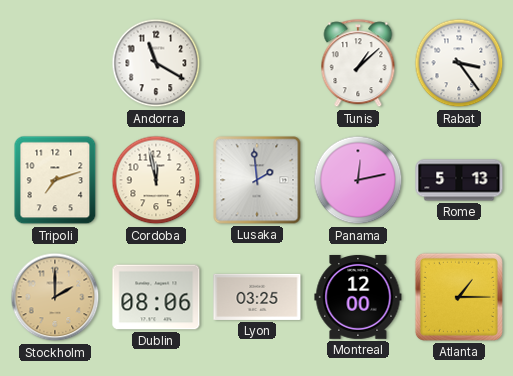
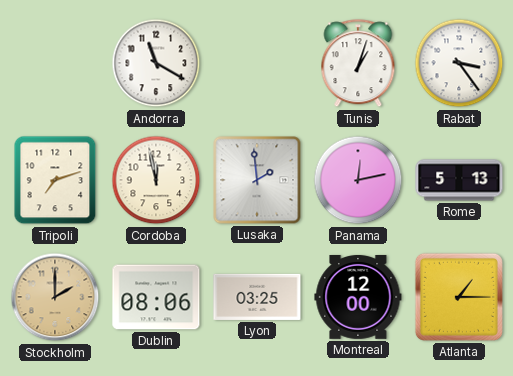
Tunis: 1:08 -> 1:03
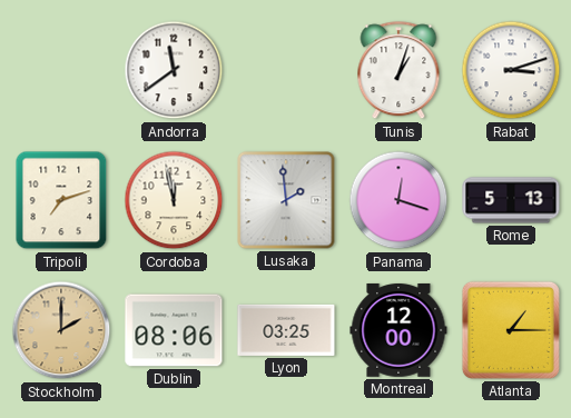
Andorra: 11:20 -> 11:39
Rabat: 3:24 -> 3:12
Panama: 12:13 -> 12:18
